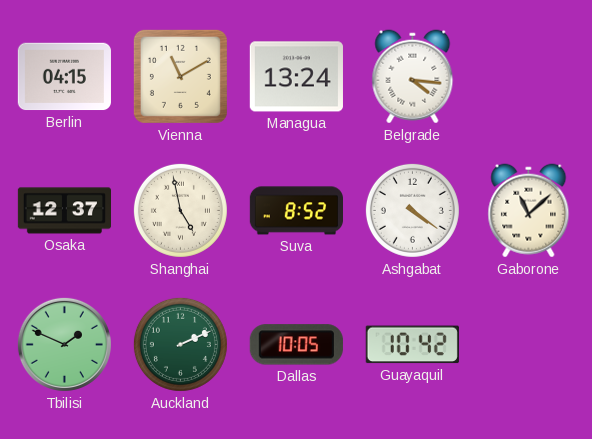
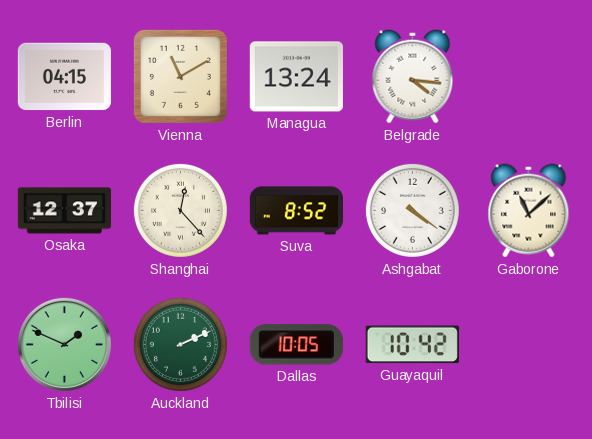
Shanghai: 4:58 -> 12:23
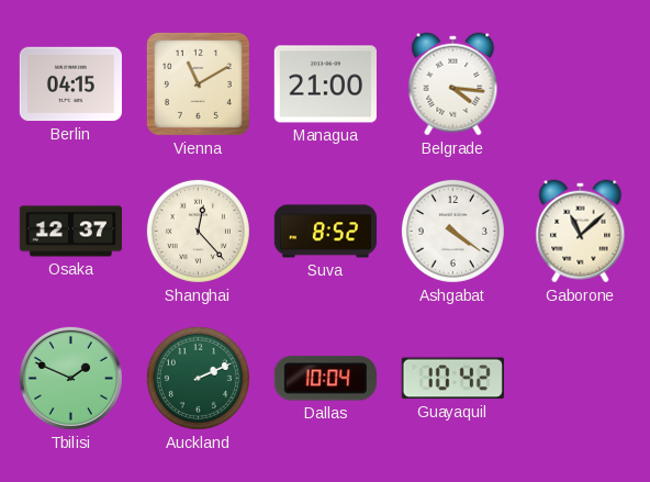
Managua: 13:24 -> 21:00
Dallas: 10:05 -> 10:04
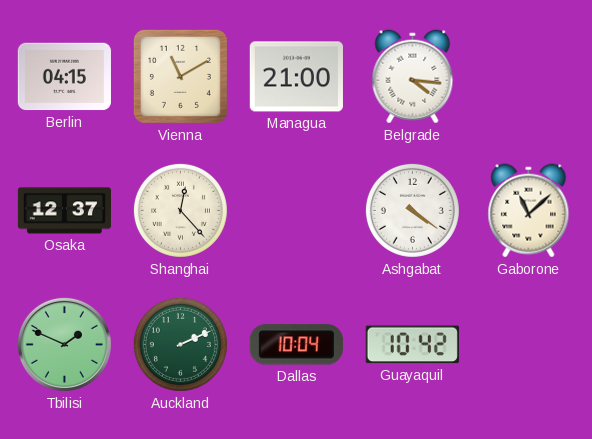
Suva: 8:52 -> none
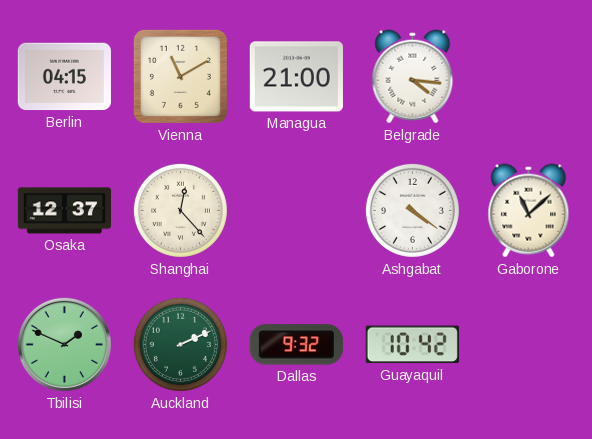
Dallas: 10:04 -> 9:32
